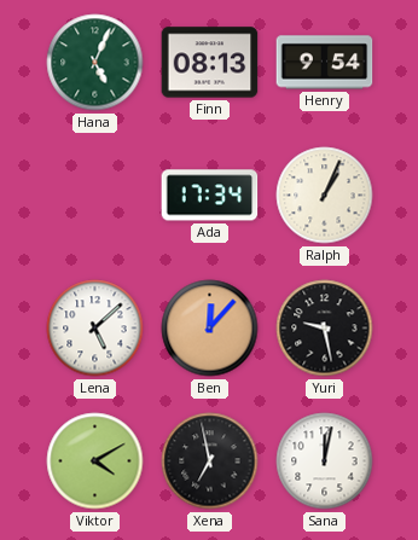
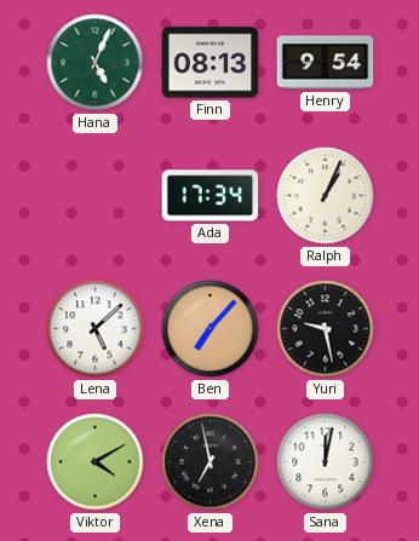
Ben: 12:07 -> 7:07
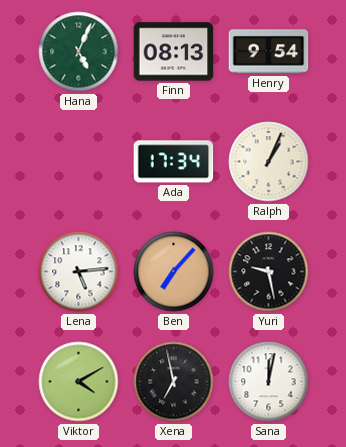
Lena: 5:08 -> 5:14
